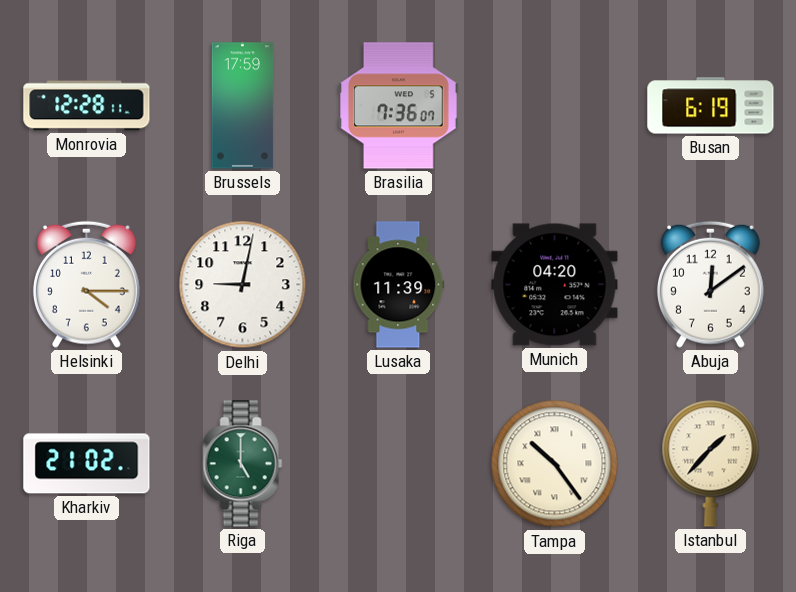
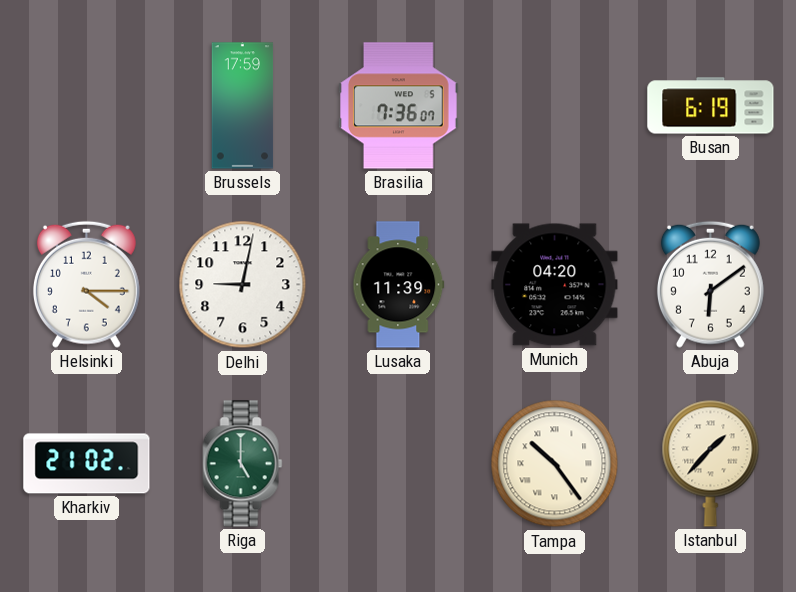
Monrovia: 12:28 -> none
Abuja: 12:09 -> 6:09
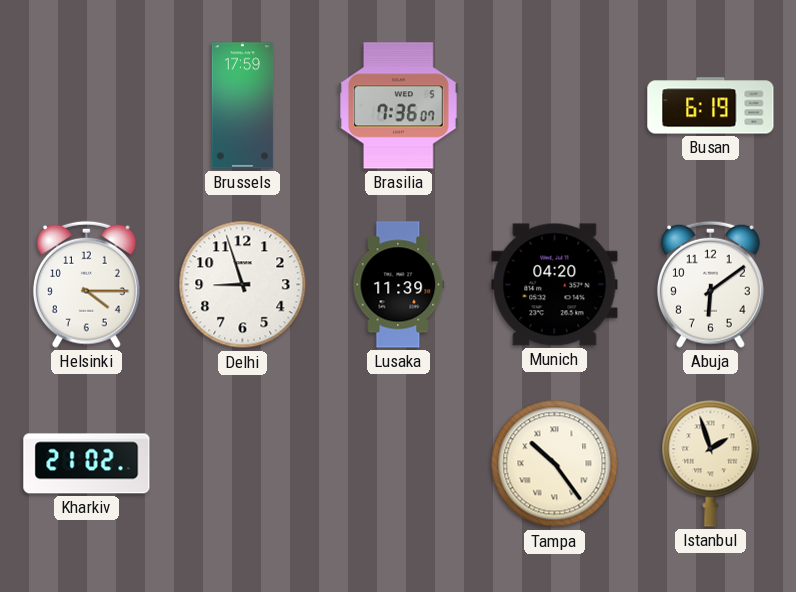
Delhi: 9:02 -> 8:57
Riga: 5:00 -> none
Istanbul: 1:37 -> 1:57
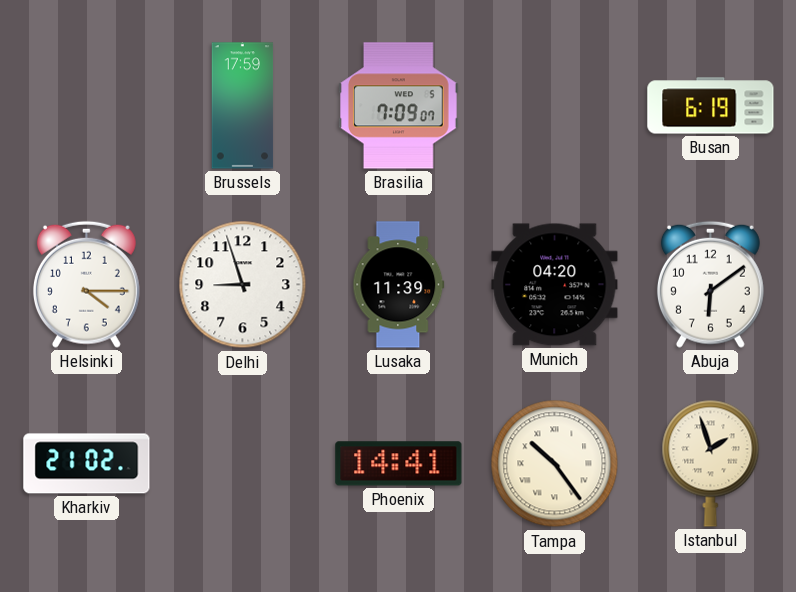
Brasilia: 7:36 -> 7:09
Phoenix: none -> 14:41
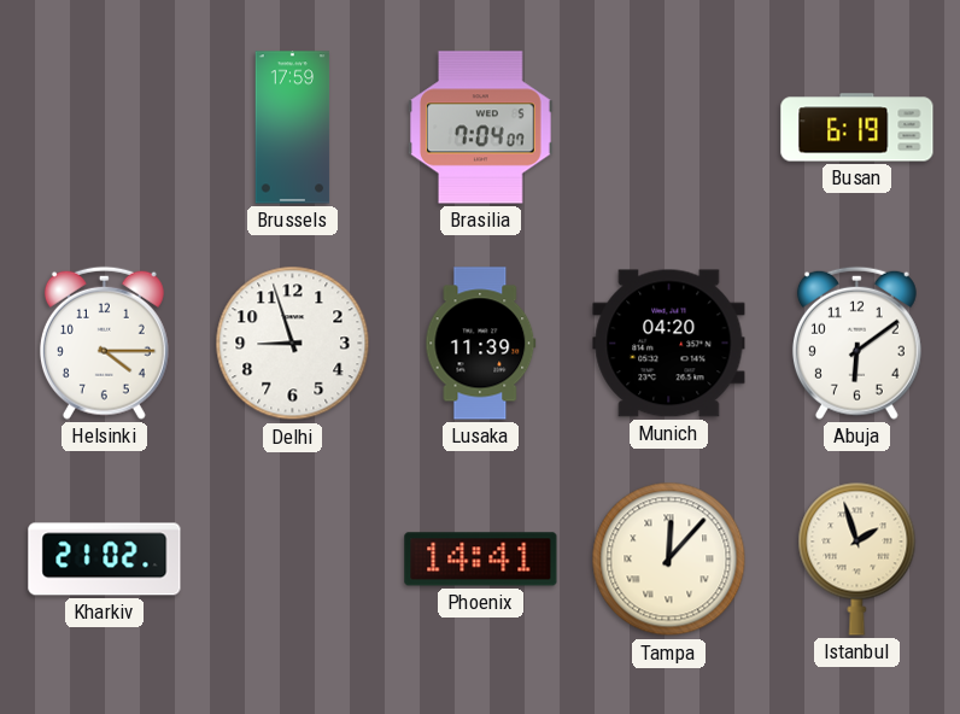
Brasilia: 7:09 -> 7:04
Tampa: 10:24 -> 12:07
